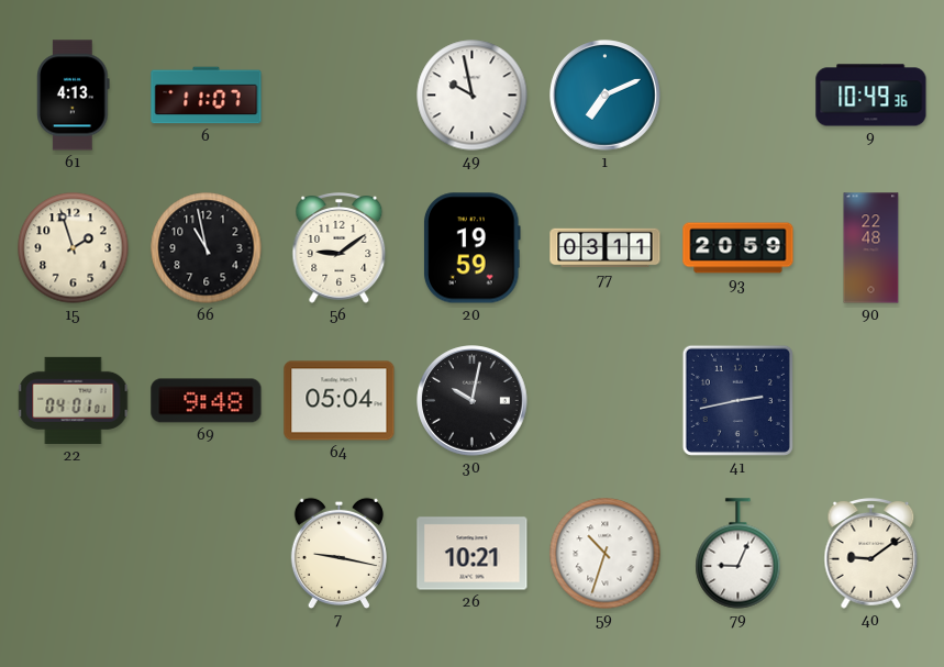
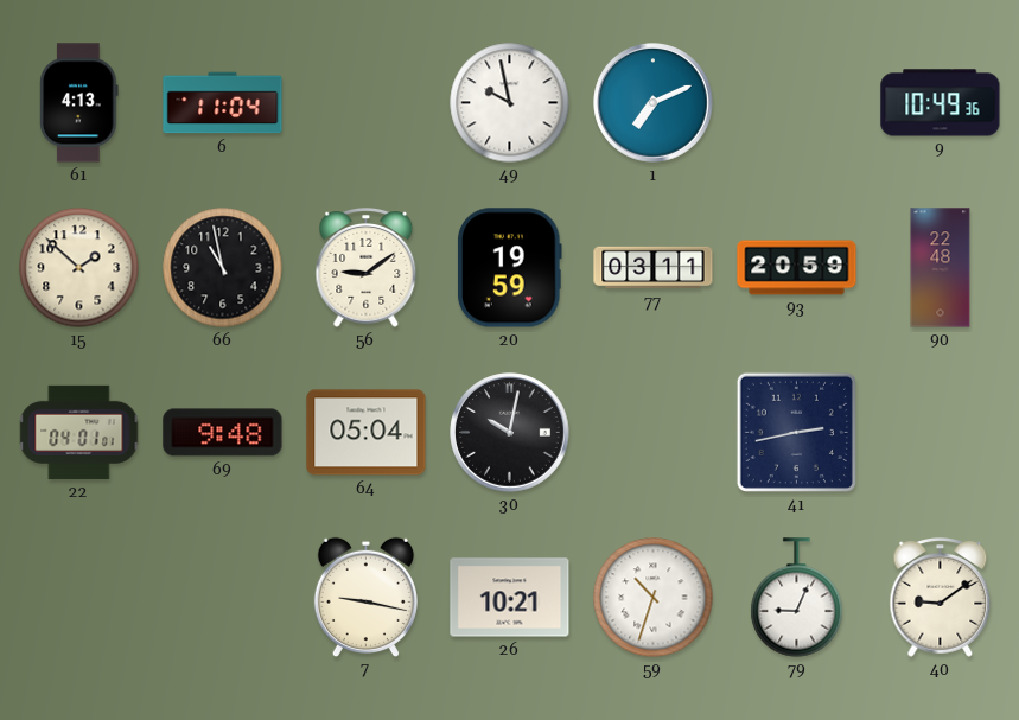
6: 11:07 -> 11:04
15: 1:57 -> 1:52
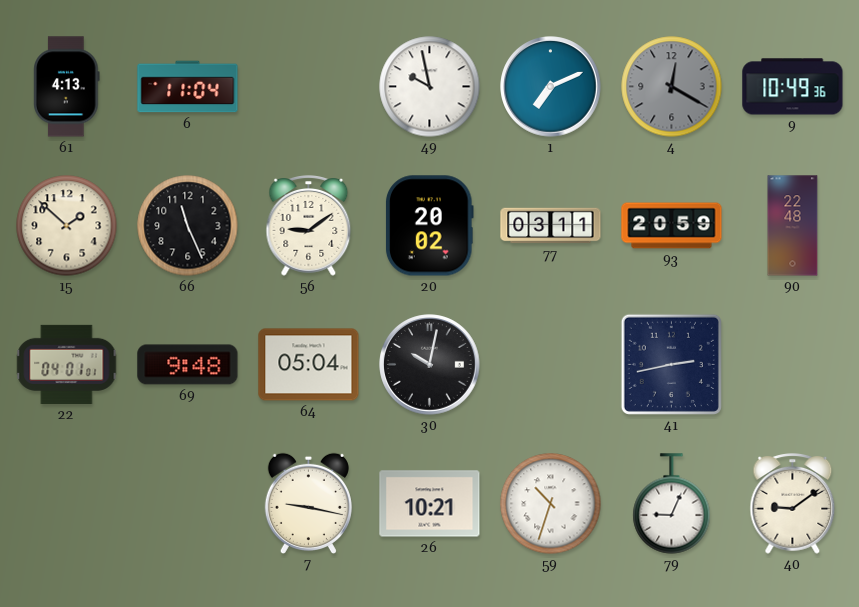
4: none -> 12:20
66: 10:58 -> 11:26
20: 19:59 -> 20:02
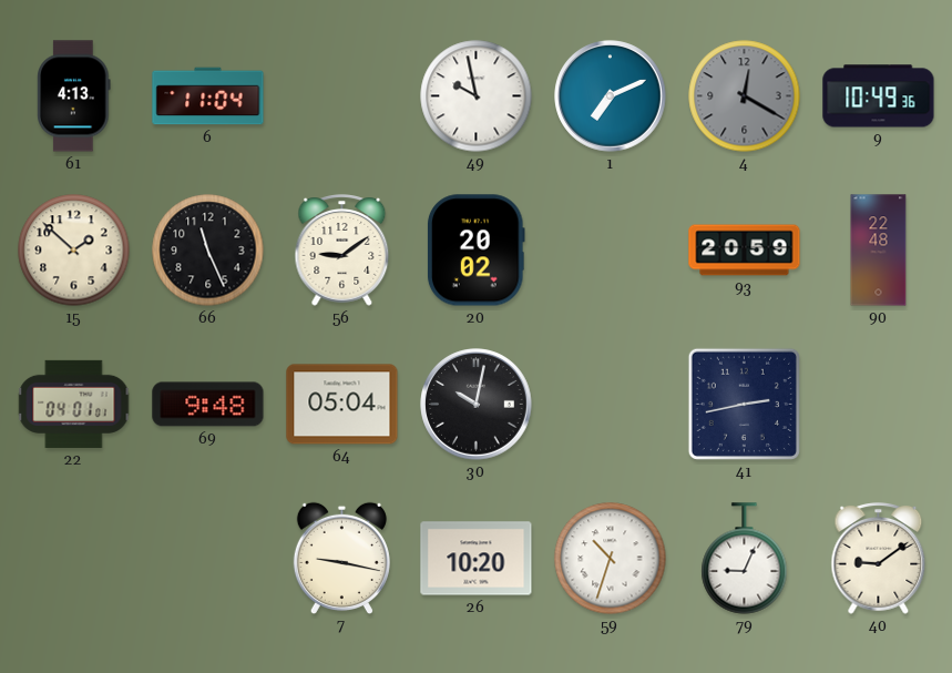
77: 03:11 -> none
26: 10:21 -> 10:20
